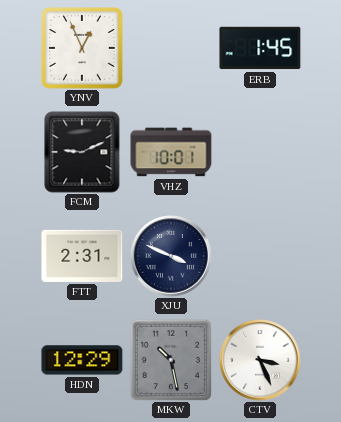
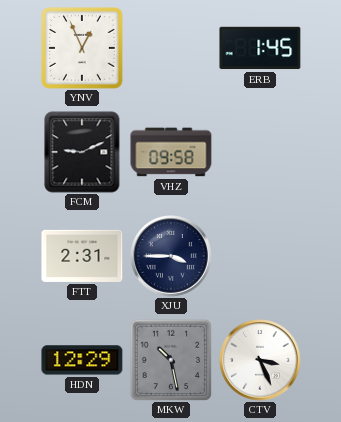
VHZ: 10:01 -> 09:58
XJU: 3:49 -> 3:45
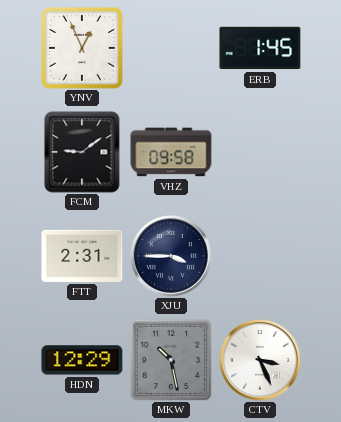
FCM: 9:11 -> 9:09
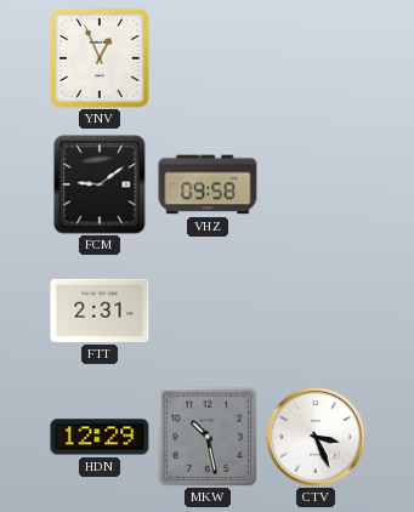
ERB: 1:45 -> none
XJU: 3:45 -> none
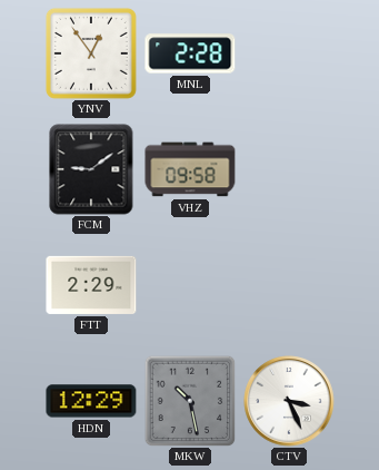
YNV: 12:56 -> 12:54
MNL: none -> 2:28
FTT: 2:31 -> 2:29
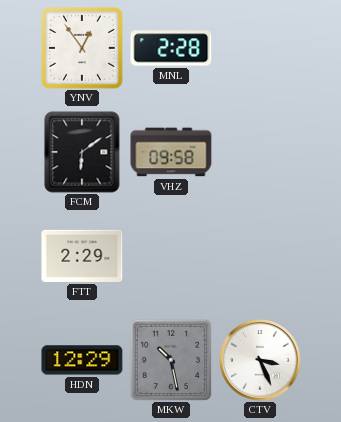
FCM: 9:09 -> 6:09
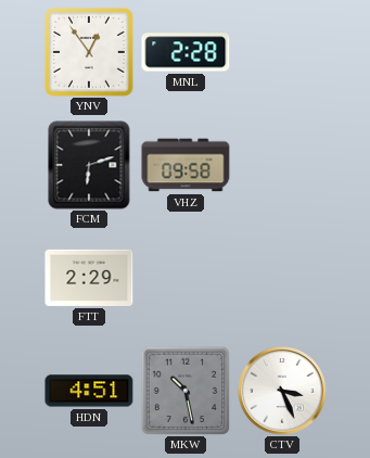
FCM: 6:09 -> 6:12
HDN: 12:29 -> 4:51
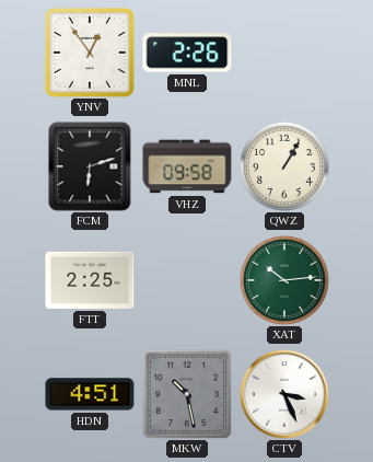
MNL: 2:28 -> 2:26
QWZ: none -> 1:05
FTT: 2:29 -> 2:25
XAT: none -> 10:14
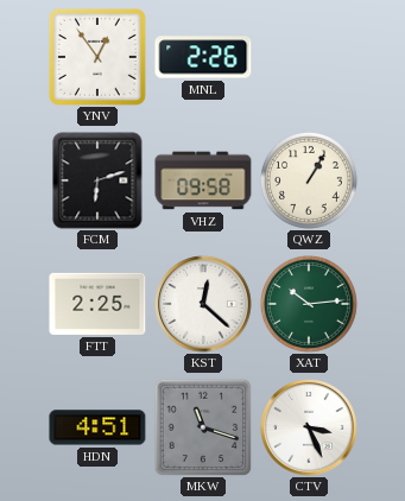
KST: none -> 12:22
MKW: 10:28 -> 11:18
